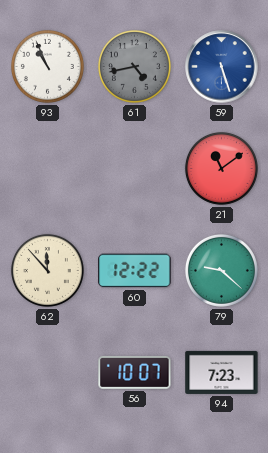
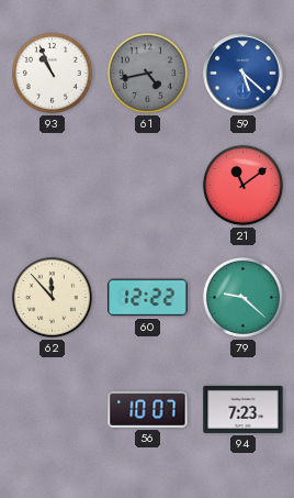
59: 5:27 -> 5:22
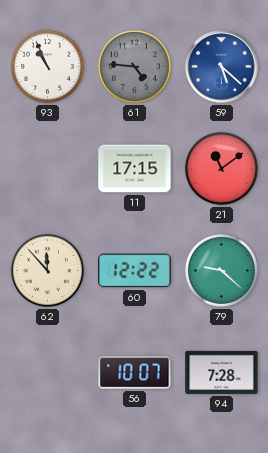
61: 4:43 -> 4:46
11: none -> 17:15
94: 7:23 -> 7:28
